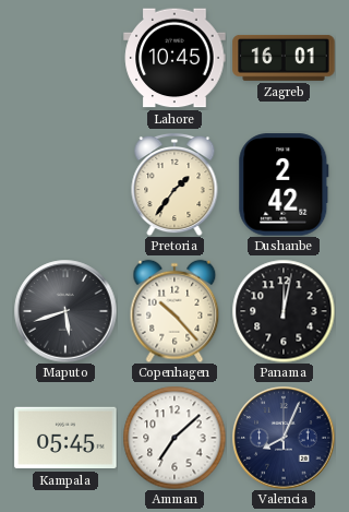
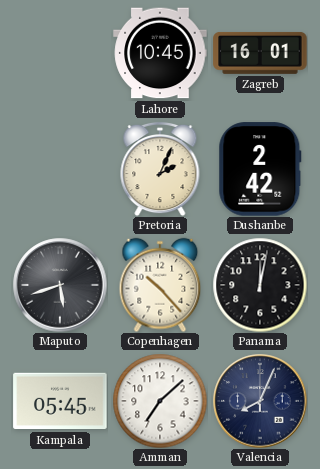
Pretoria: 1:36 -> 2:04
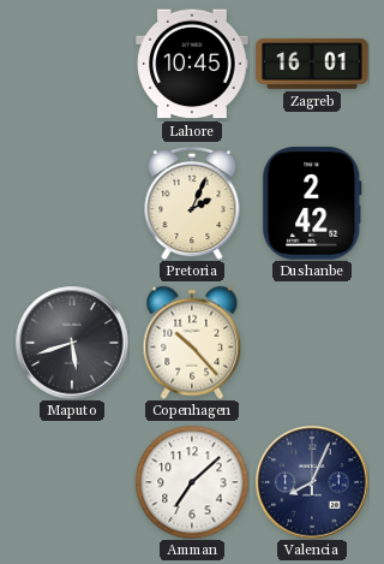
Panama: 12:02 -> none
Kampala: 05:45 -> none
